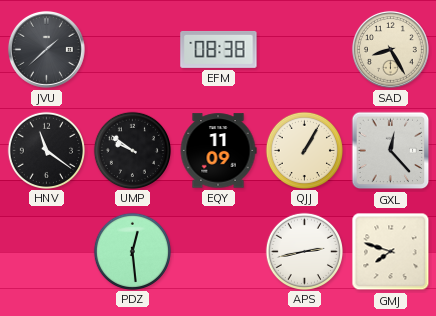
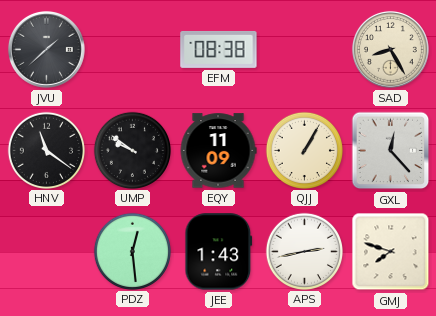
JEE: none -> 1:43
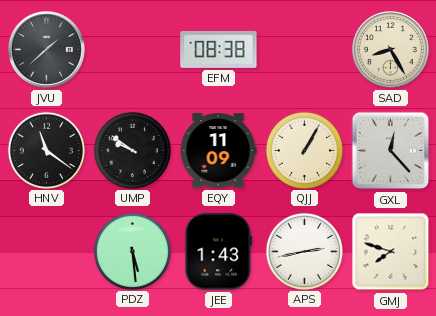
PDZ: 12:29 -> 5:29
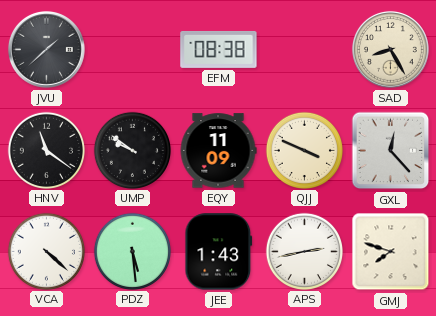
QJJ: 1:05 -> 3:49
VCA: none -> 4:22
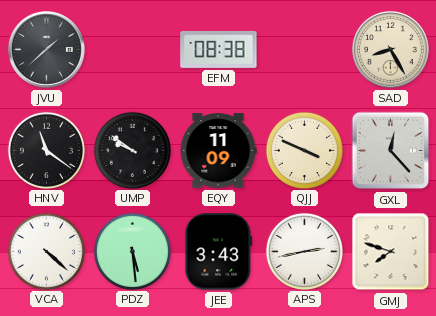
JEE: 1:43 -> 3:43
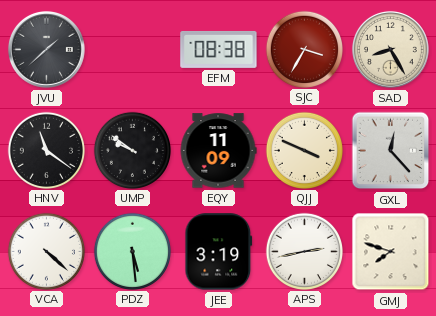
SJC: none -> 3:35
JEE: 3:43 -> 3:19
